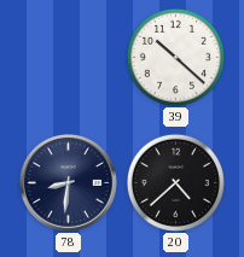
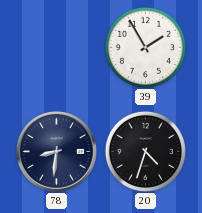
39: 10:22 -> 1:55
20: 4:38 -> 4:33
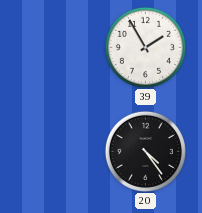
78: 8:31 -> none
20: 4:33 -> 4:24
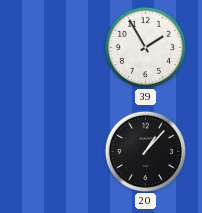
20: 4:24 -> 1:07
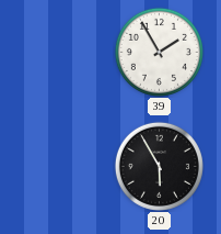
20: 1:07 -> 5:55
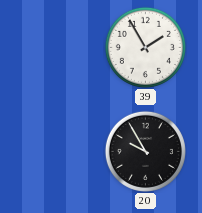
20: 5:55 -> 9:55
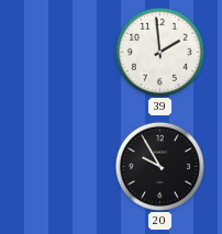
39: 1:55 -> 1:59
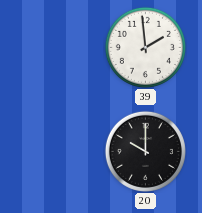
20: 9:55 -> 10:00
